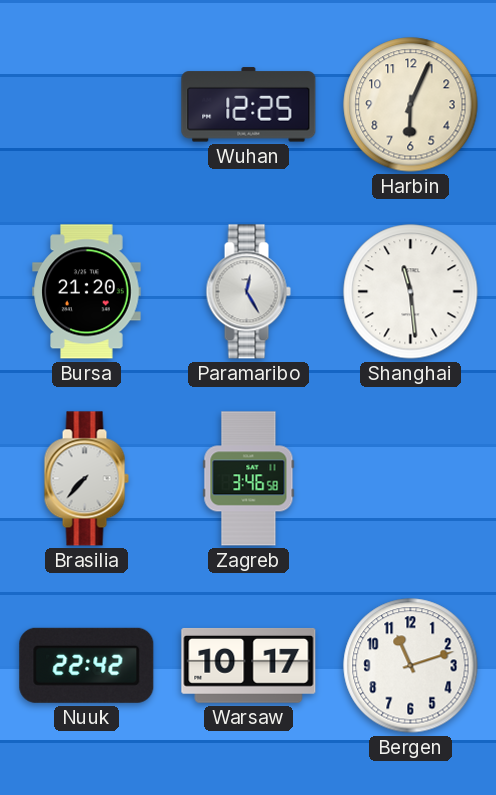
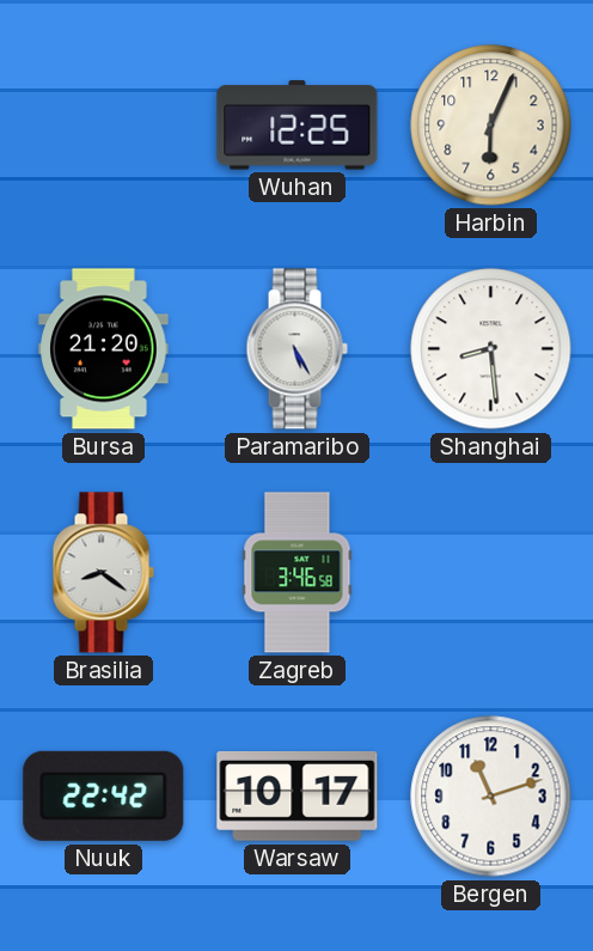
Paramaribo: 12:25 -> 5:25
Shanghai: 11:29 -> 8:29
Brasilia: 7:37 -> 8:21
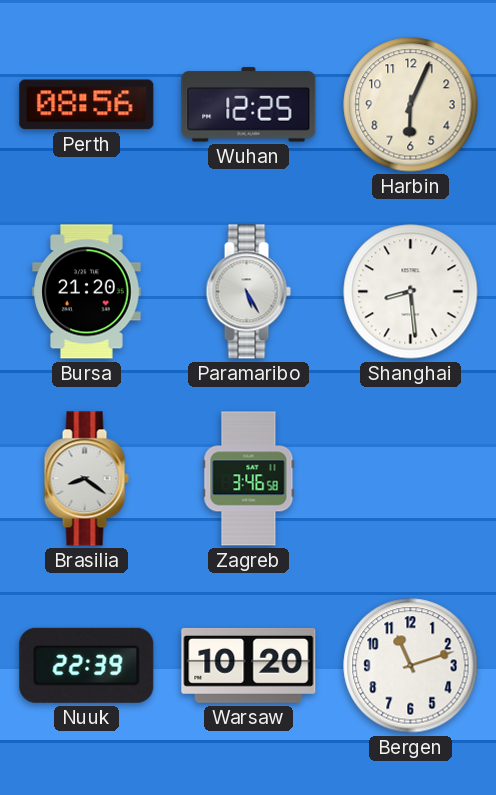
Perth: none -> 08:56
Nuuk: 22:42 -> 22:39
Warsaw: 10:17 -> 10:20
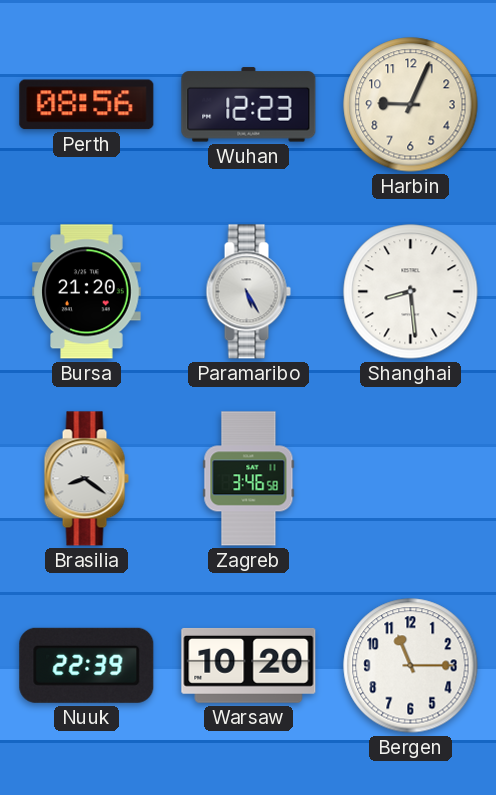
Wuhan: 12:25 -> 12:23
Harbin: 6:04 -> 9:04
Bergen: 11:12 -> 11:15
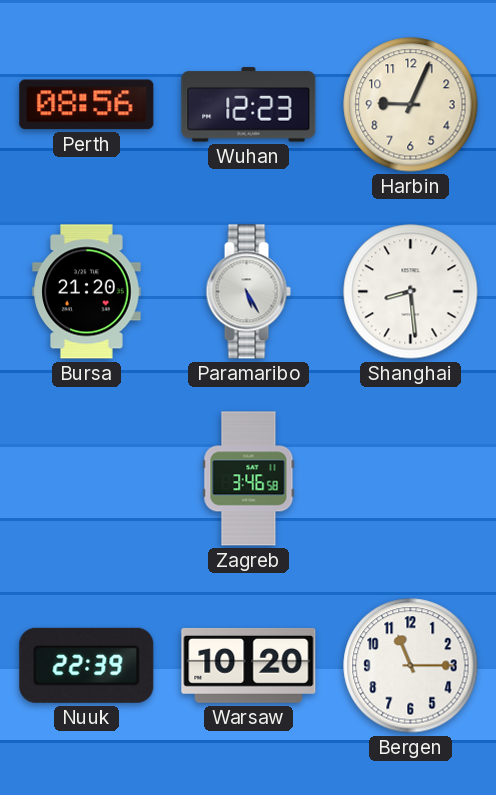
Brasilia: 8:21 -> none
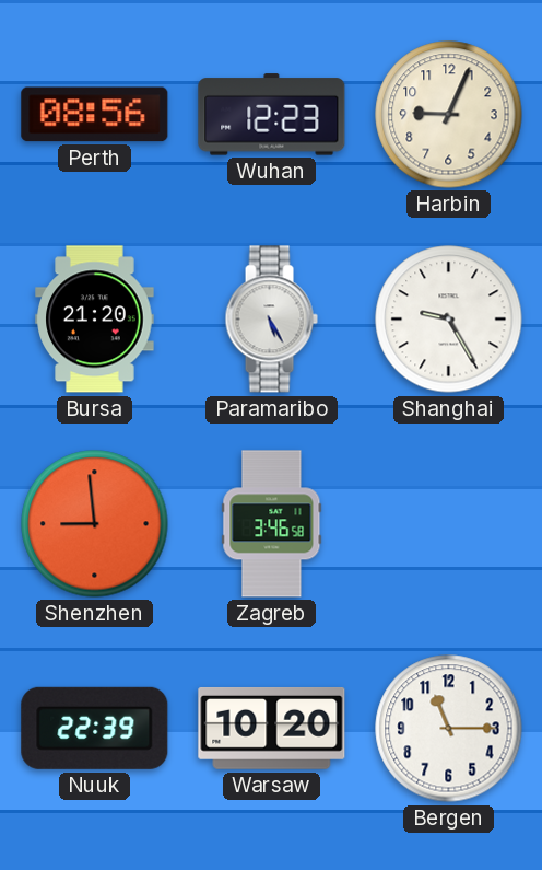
Shanghai: 8:29 -> 9:25
Shenzhen: none -> 8:59
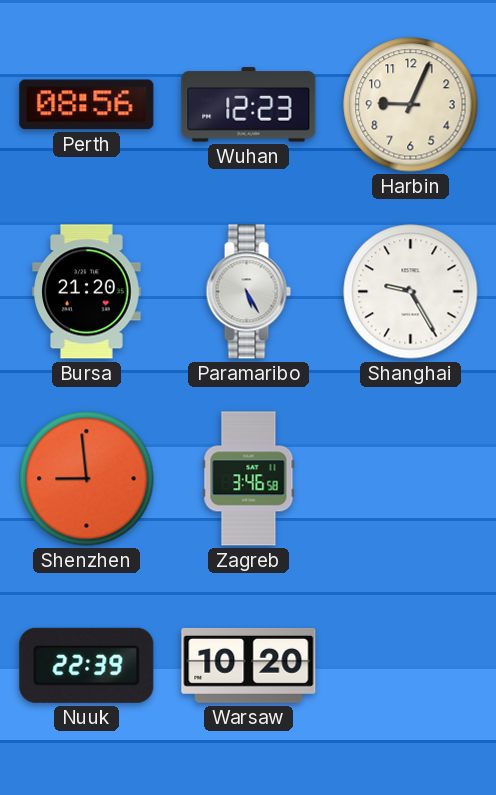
Bergen: 11:15 -> none
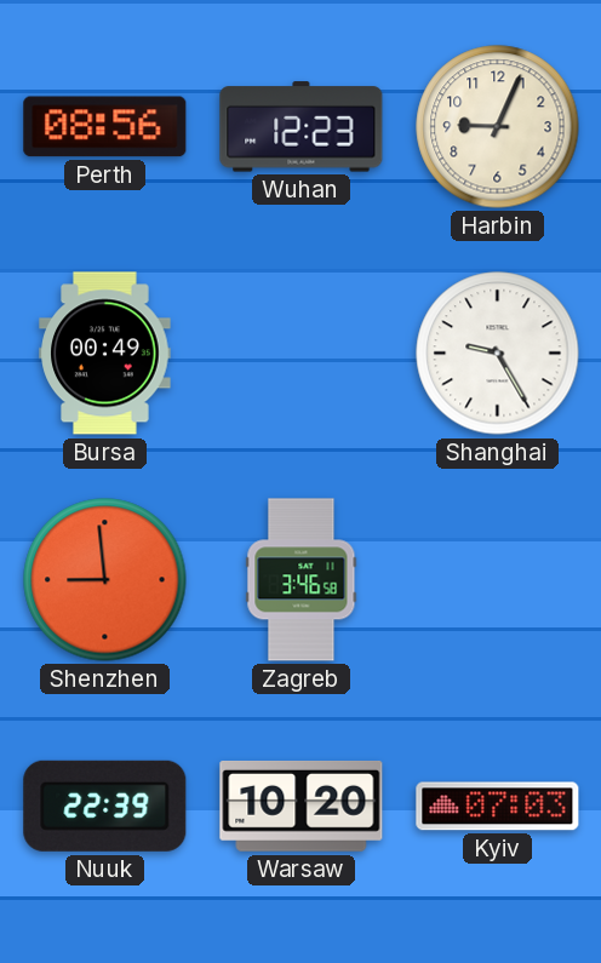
Bursa: 21:20 -> 00:49
Paramaribo: 5:25 -> none
Kyiv: none -> 07:03
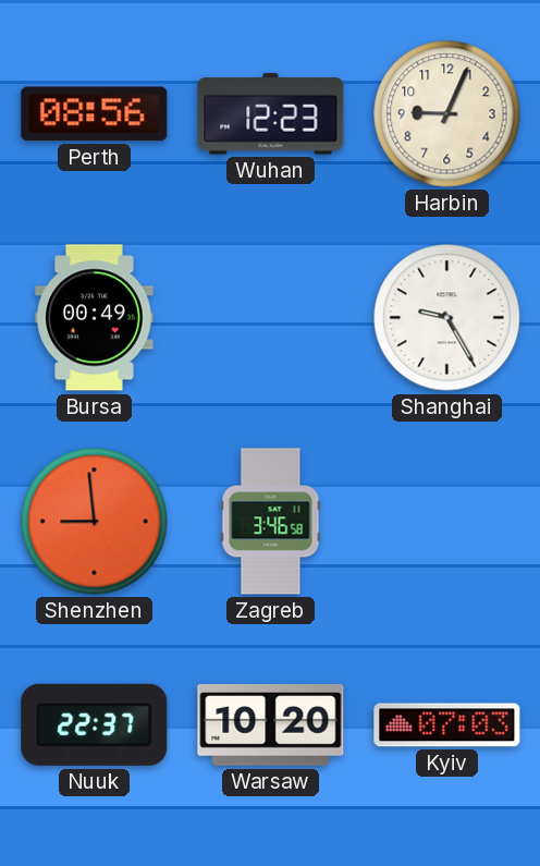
Nuuk: 22:39 -> 22:37
